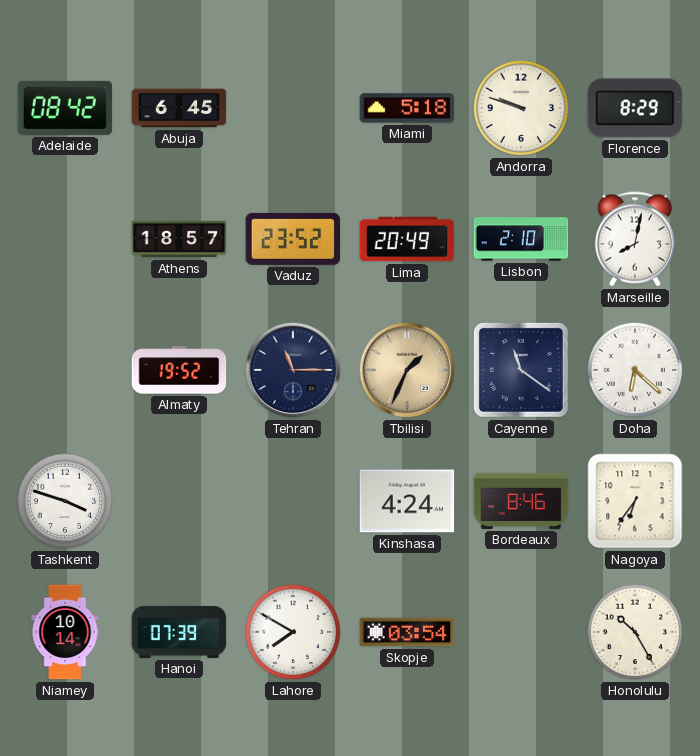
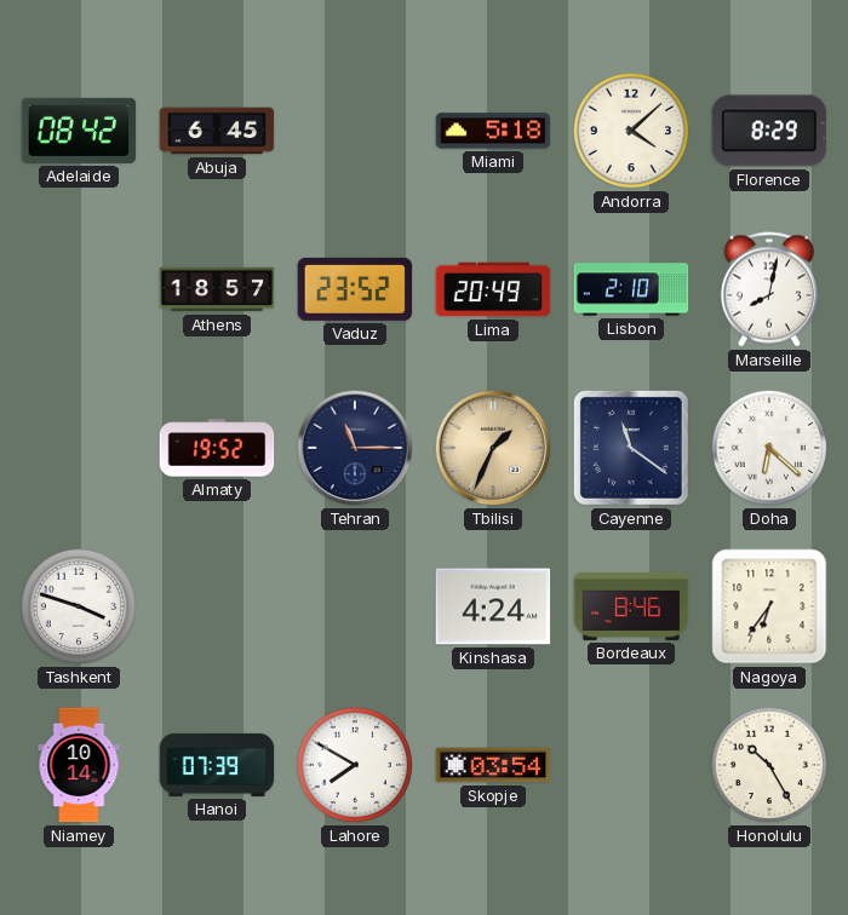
Andorra: 9:48 -> 4:08
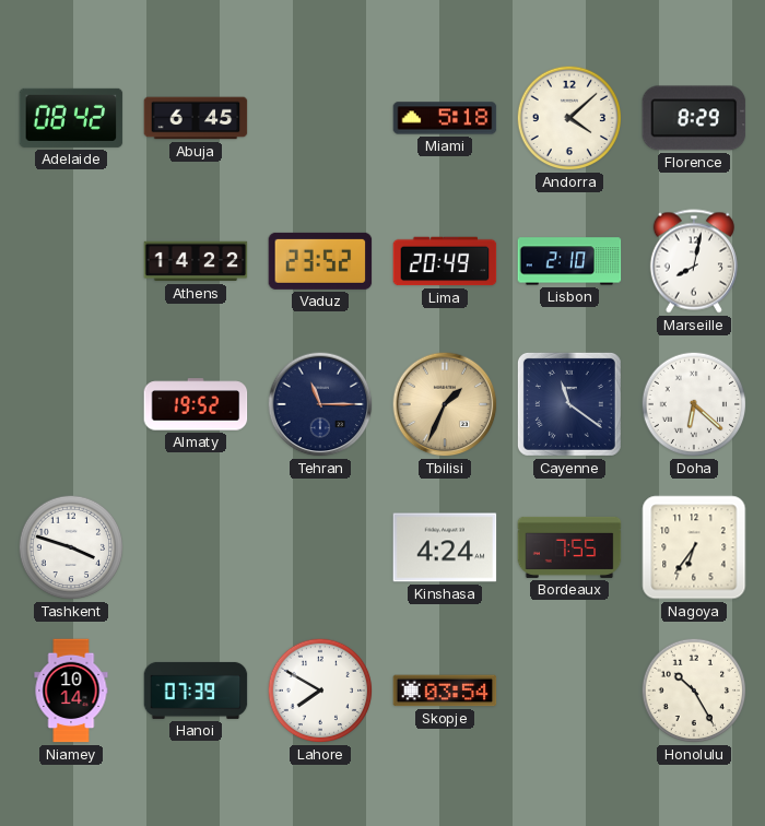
Athens: 18:57 -> 14:22
Bordeaux: 8:46 -> 7:55
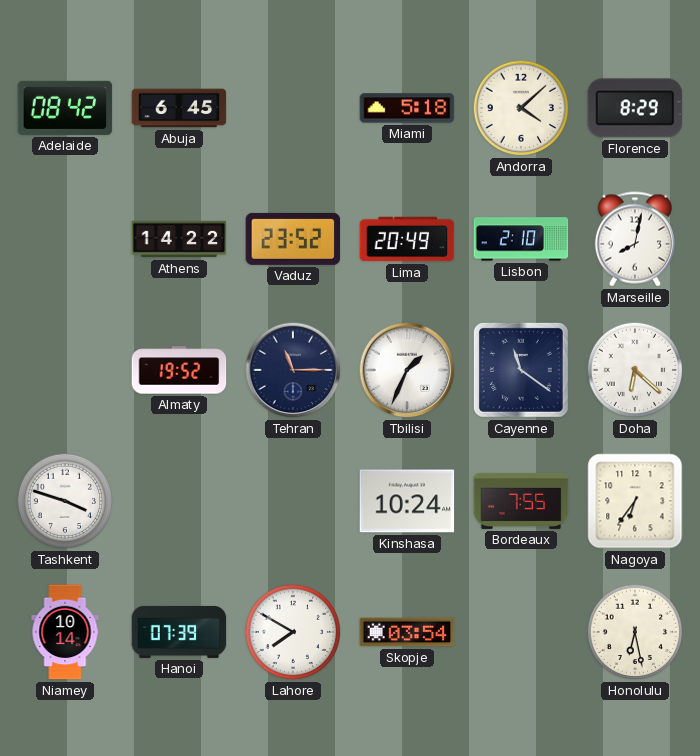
Tbilisi dial: champagne -> white
Kinshasa: 4:24 -> 10:24
Honolulu: 10:25 -> 6:28
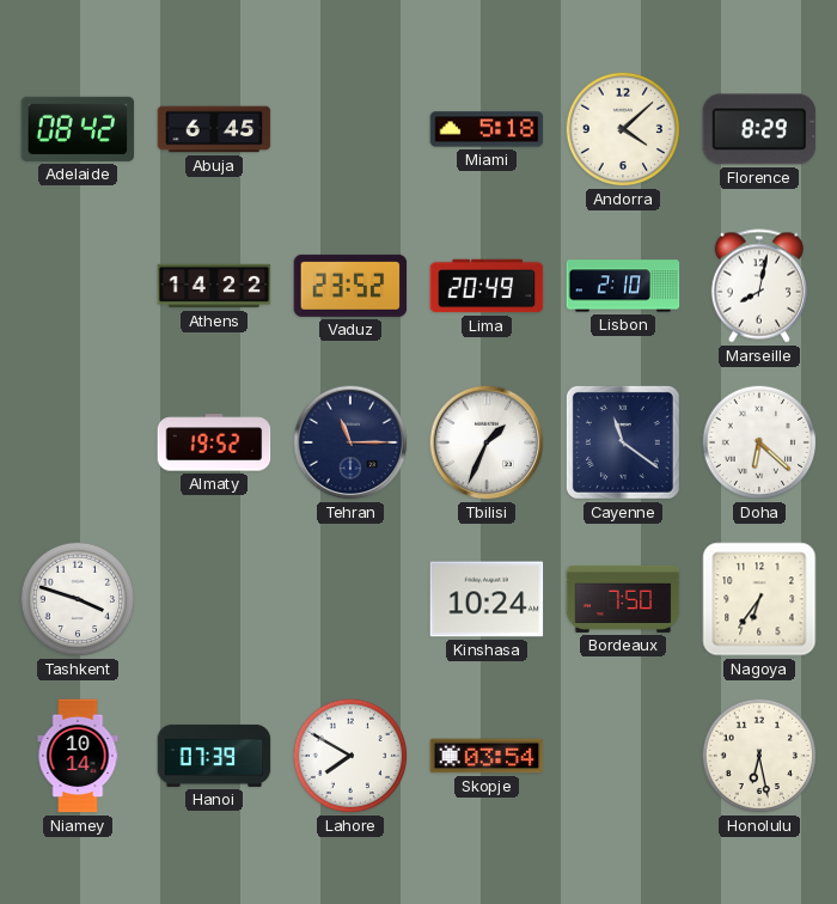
Bordeaux: 7:55 -> 7:50
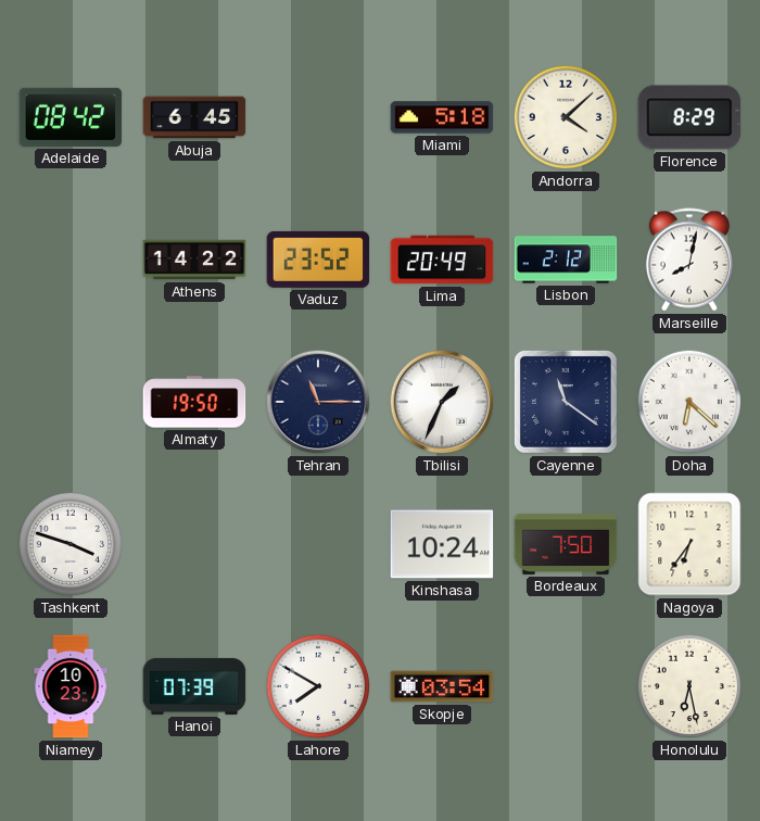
Lisbon: 2:10 -> 2:12
Almaty: 19:52 -> 19:50
Niamey: 10:14 -> 10:23
